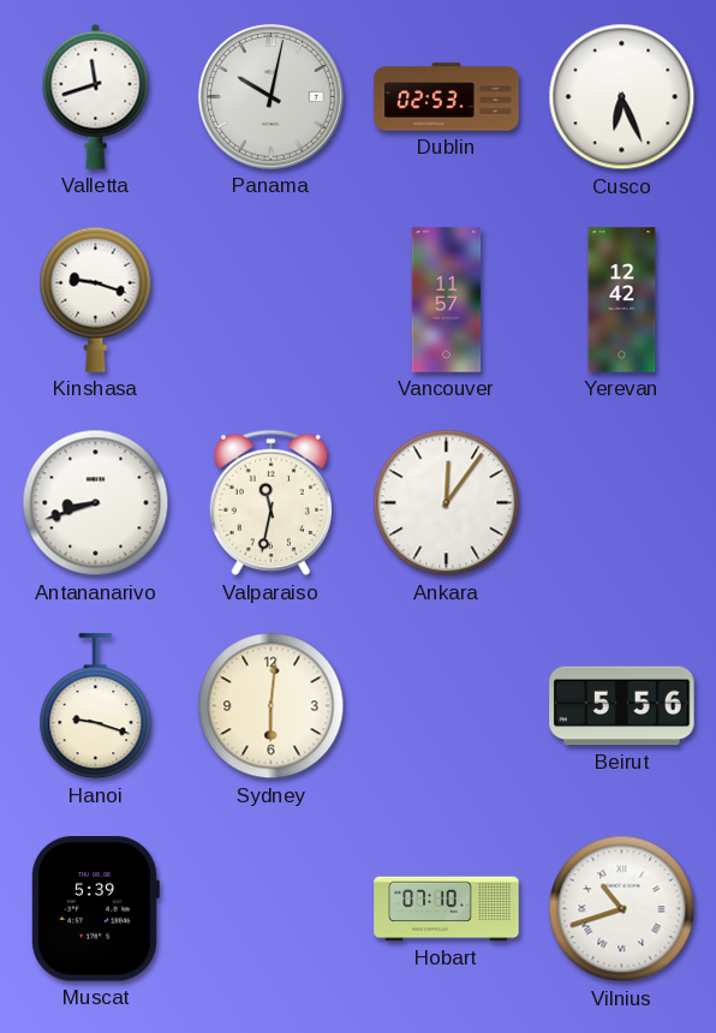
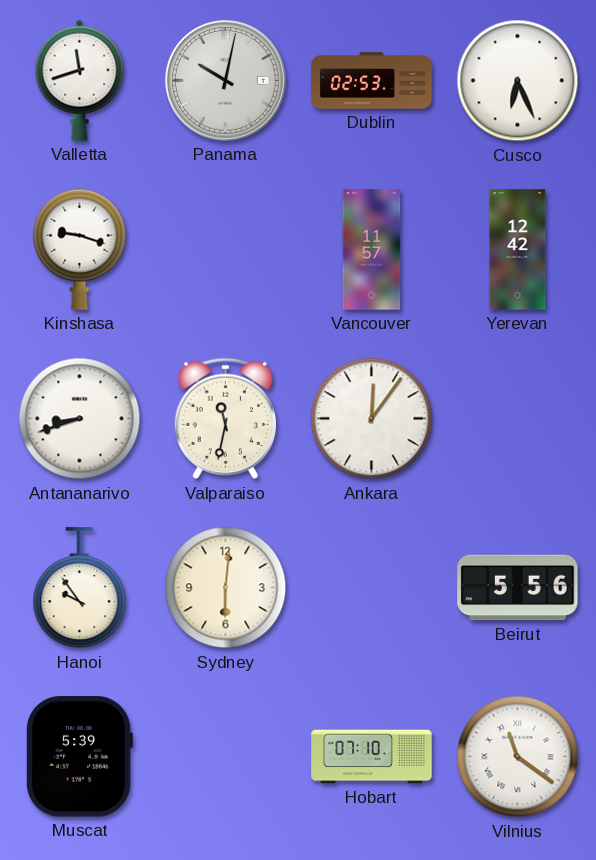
Hanoi: 9:18 -> 9:54
Vilnius: 10:42 -> 11:21
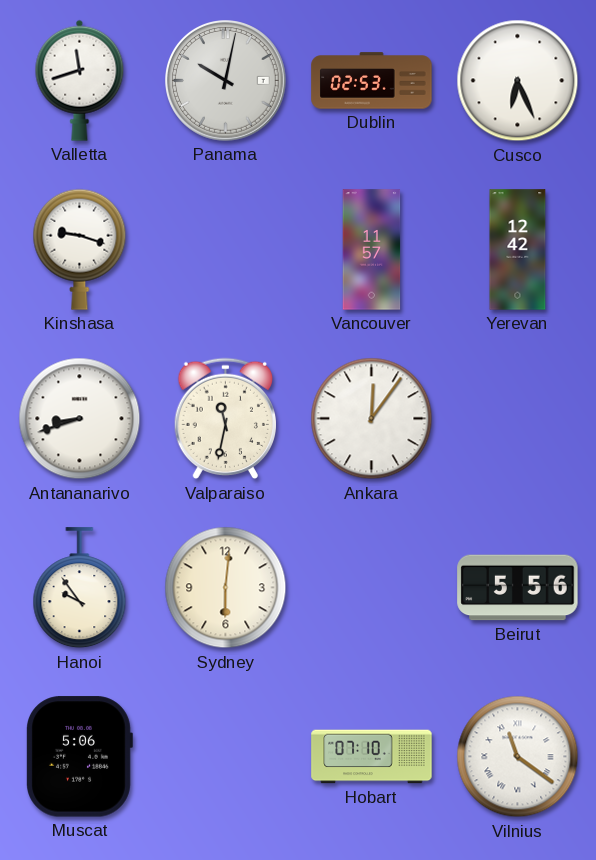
Muscat: 5:39 -> 5:06
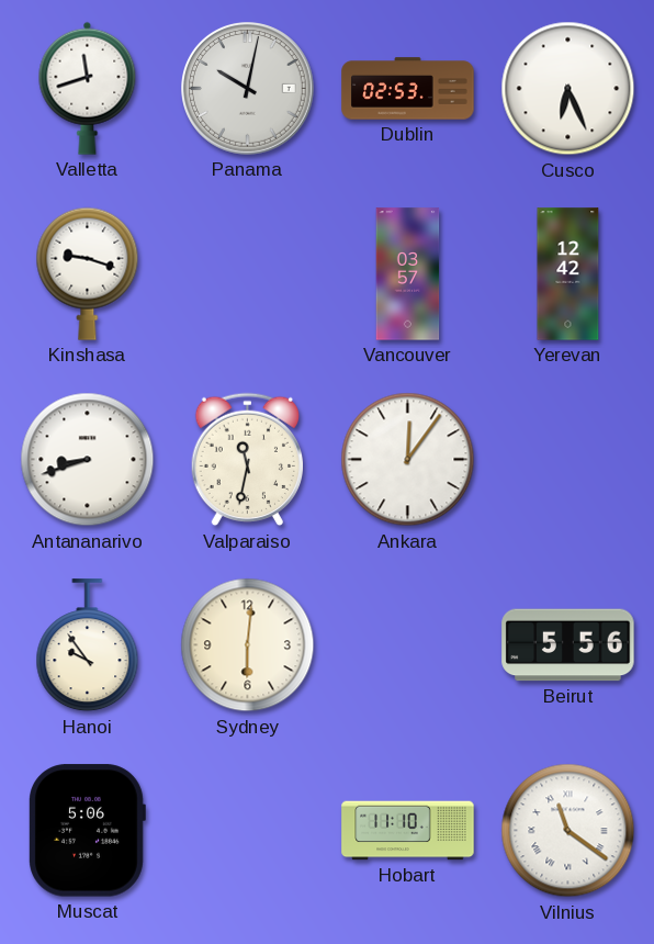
Vancouver: 11:57 -> 03:57
Hobart: 07:10 -> 11:10
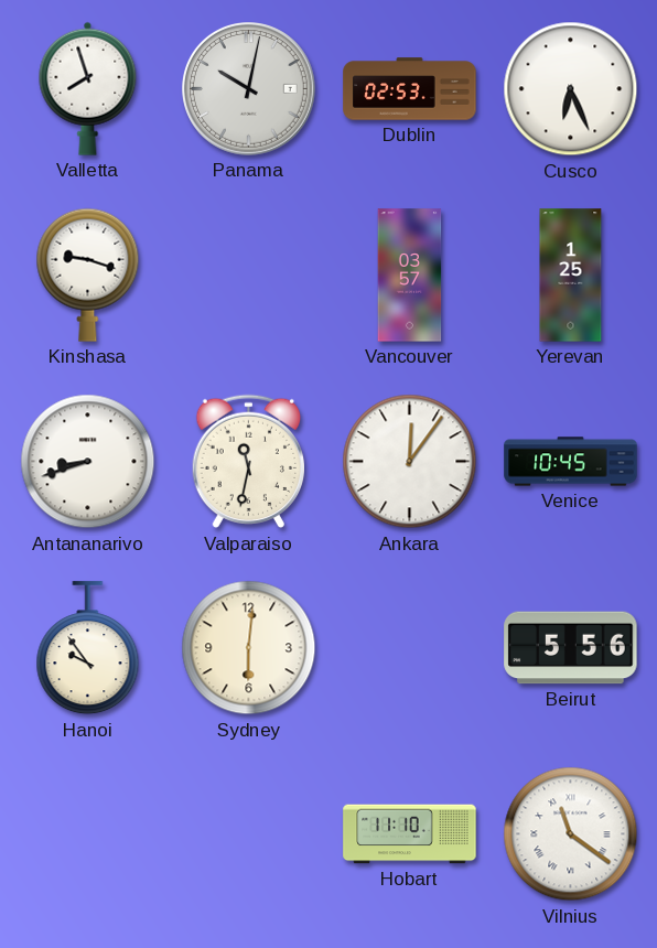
Valletta: 11:42 -> 7:57
Yerevan: 12:42 -> 1:25
Venice: none -> 10:45
Muscat: 5:06 -> none
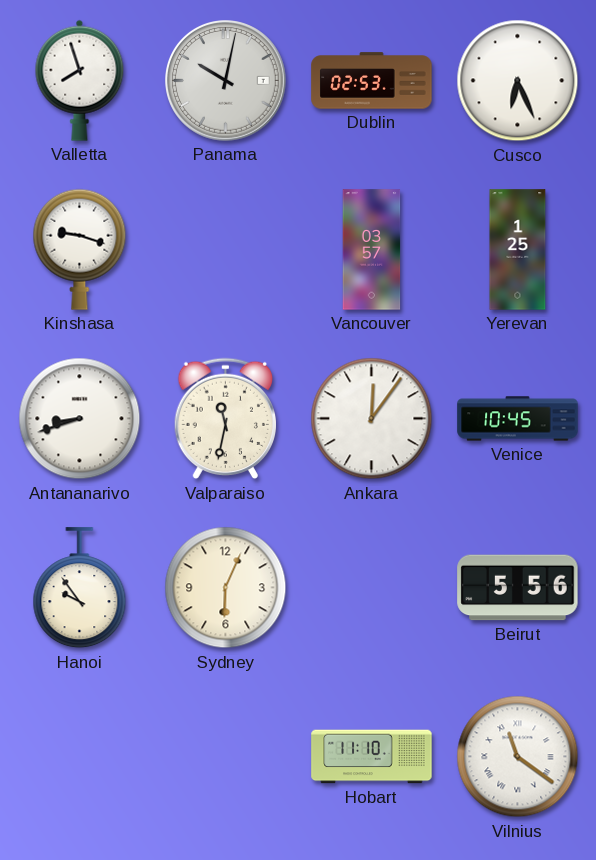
Sydney: 6:01 -> 6:04
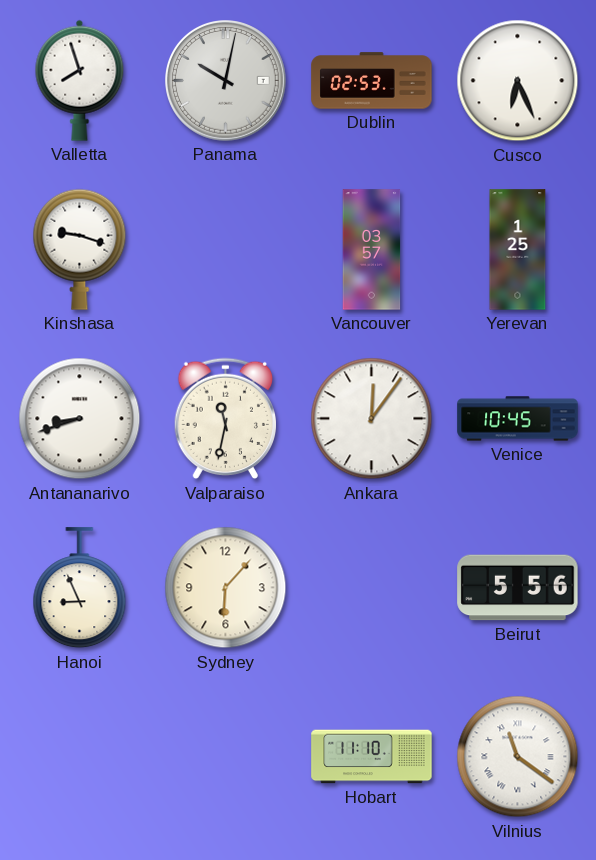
Hanoi: 9:54 -> 8:56
Sydney: 6:04 -> 6:07
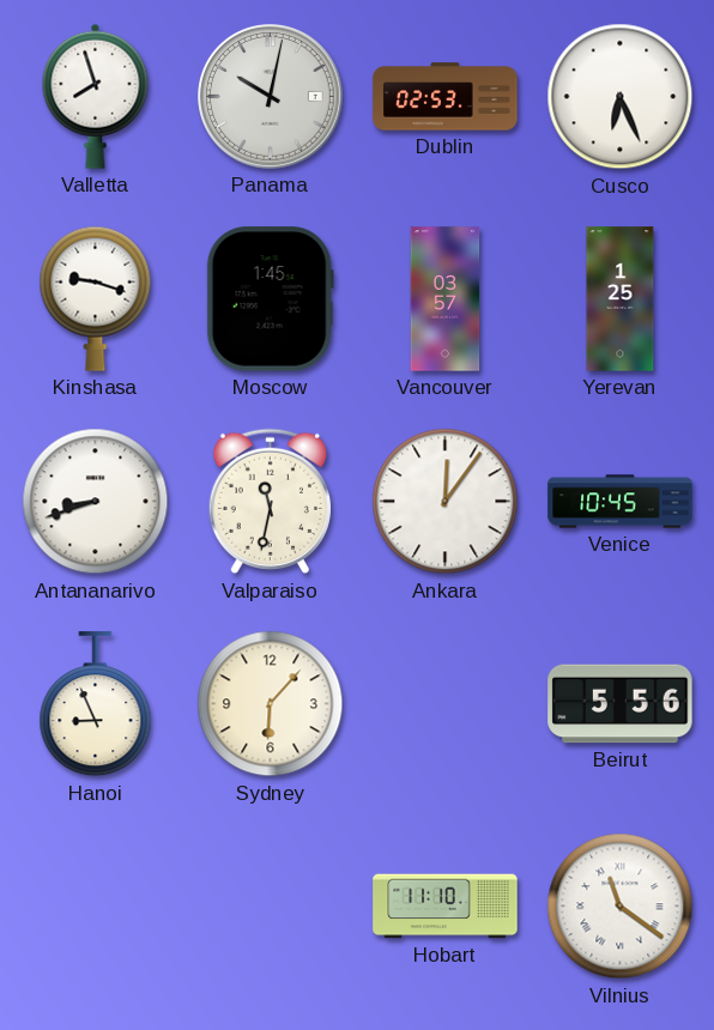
Moscow: none -> 1:45
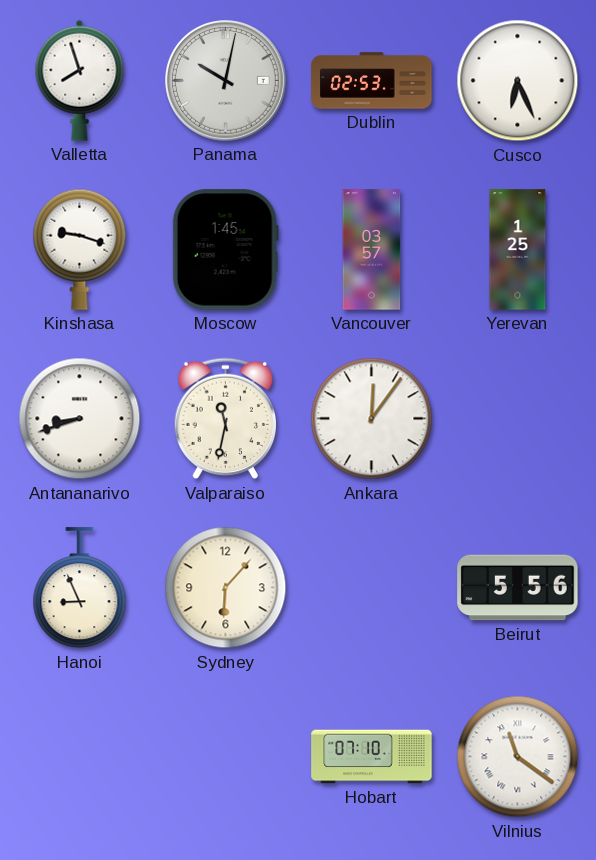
Venice: 10:45 -> none
Hobart: 11:10 -> 07:10
